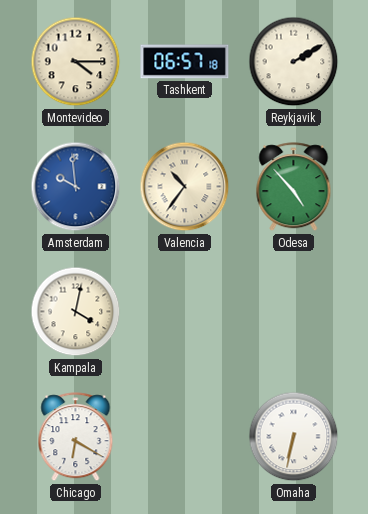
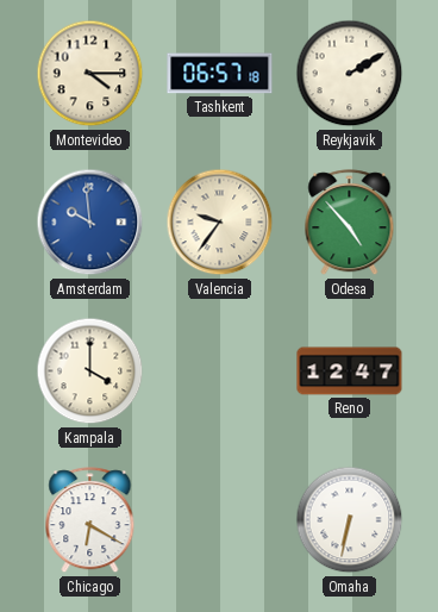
Valencia: 10:36 -> 9:36
Kampala: 4:02 -> 4:00
Reno: none -> 12:47
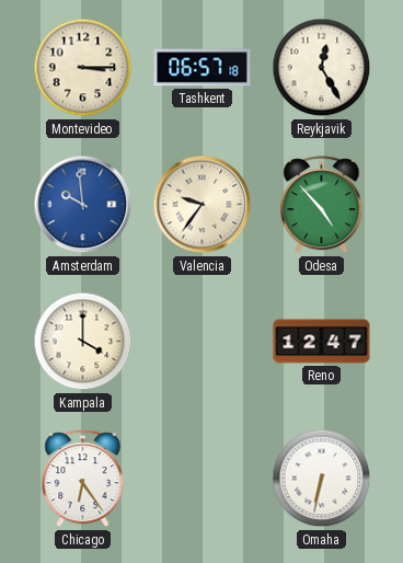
Montevideo: 4:15 -> 3:15
Reykjavik: 2:10 -> 12:25
Chicago: 6:20 -> 6:24
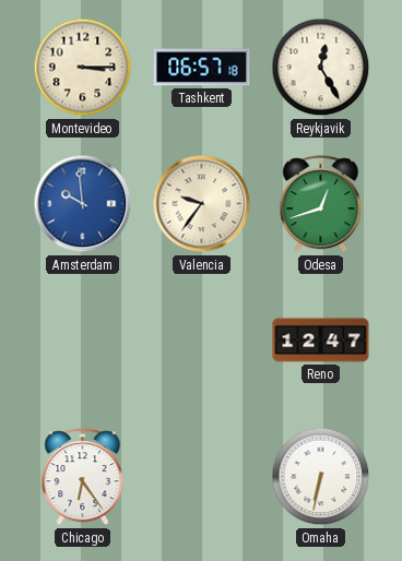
Odesa: 4:53 -> 12:42
Kampala: 4:00 -> none
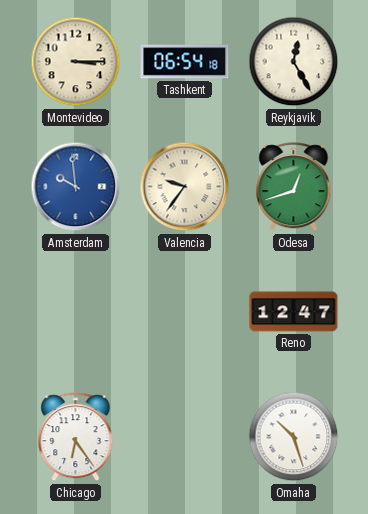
Tashkent: 06:57 -> 06:54
Omaha: 6:32 -> 10:27
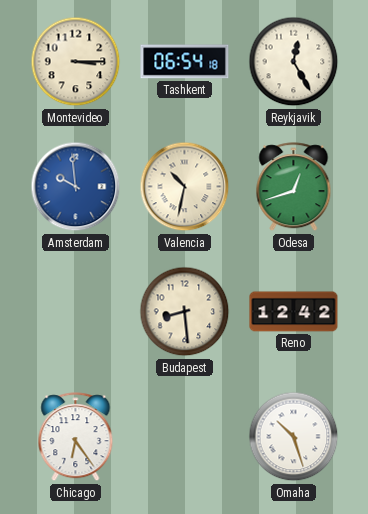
Valencia: 9:36 -> 10:32
Budapest: none -> 8:29
Reno: 12:47 -> 12:42
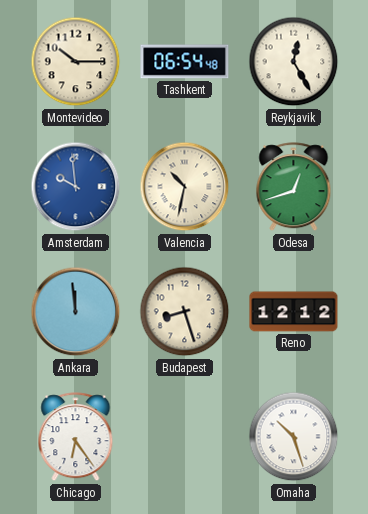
Montevideo: 3:15 -> 10:15
Tashkent: 06:54:18 -> 06:54:48
Ankara: none -> 11:59
Budapest: 8:29 -> 8:27
Reno: 12:42 -> 12:12
